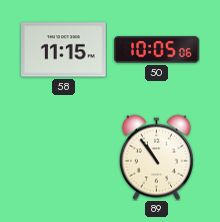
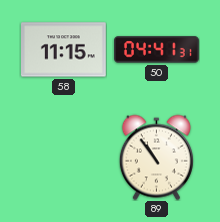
50: 10:05 -> 04:41
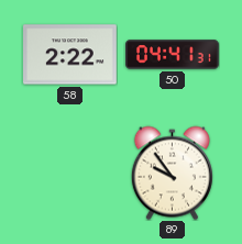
58: 11:15 -> 2:22
89: 10:54 -> 9:54
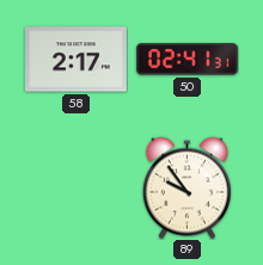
58: 2:22 -> 2:17
50: 04:41 -> 02:41
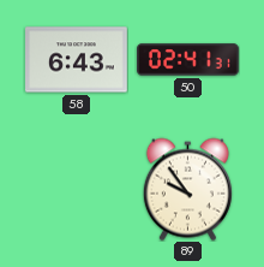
58: 2:17 -> 6:43
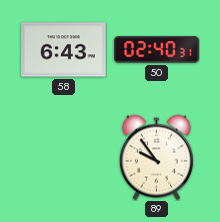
50: 02:41 -> 02:40
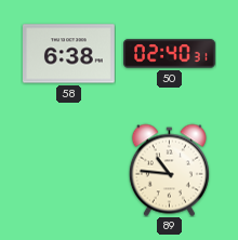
58: 6:43 -> 6:38
89: 9:54 -> 10:46
